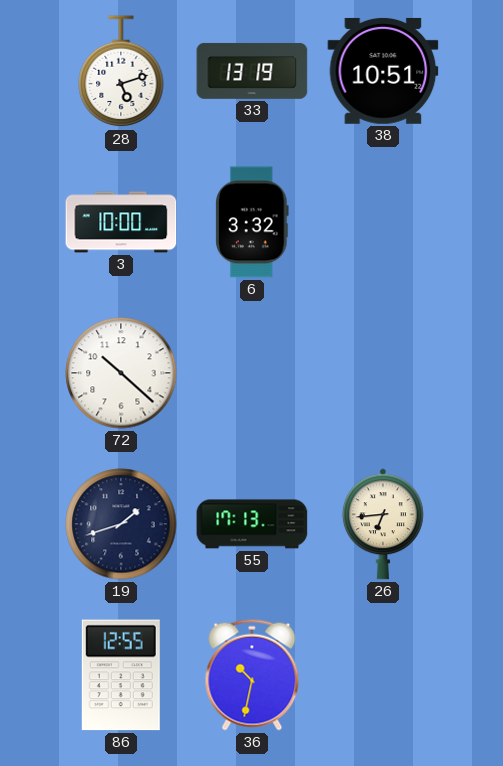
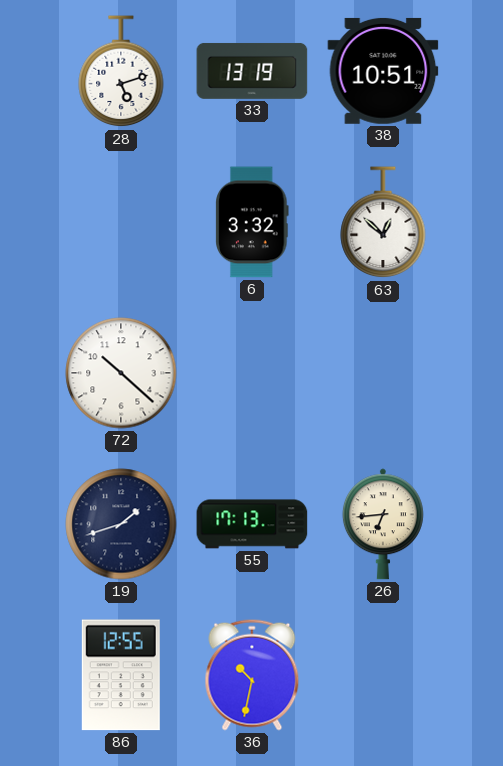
3: 10:00 -> none
63: none -> 12:52
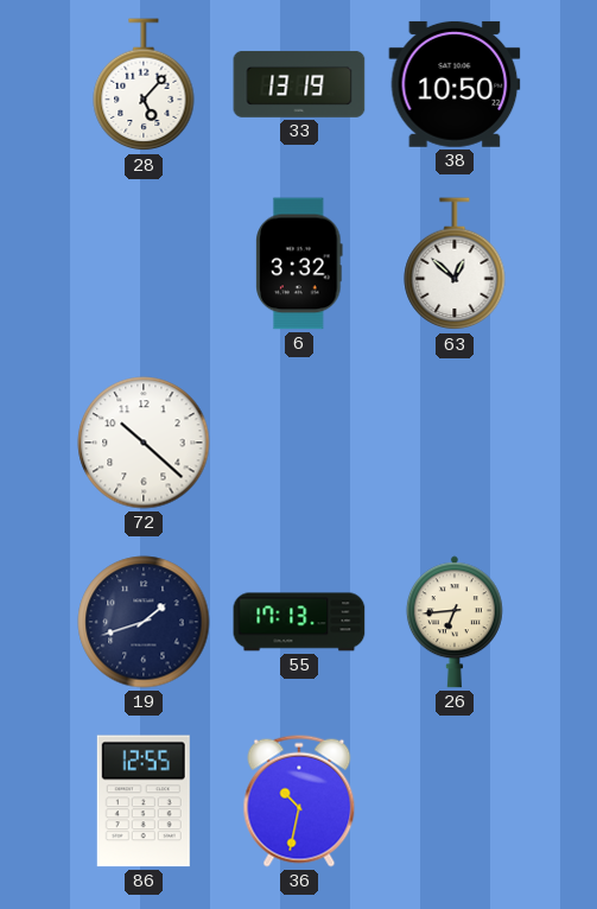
28: 5:12 -> 5:07
38: 10:51 -> 10:50
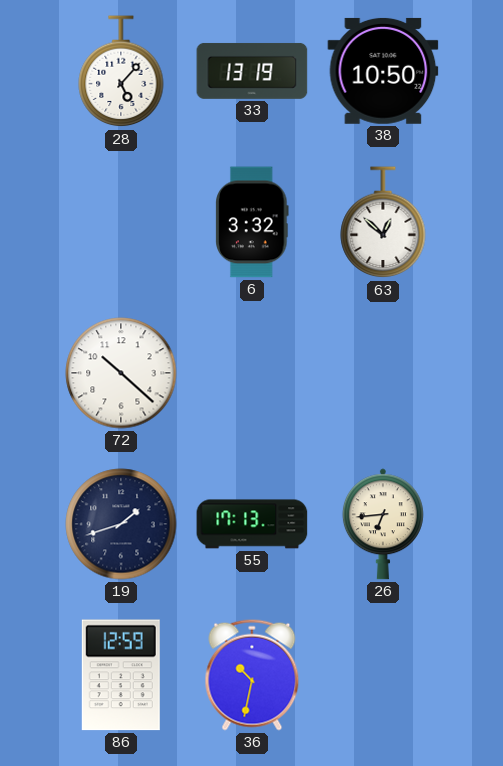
86: 12:55 -> 12:59
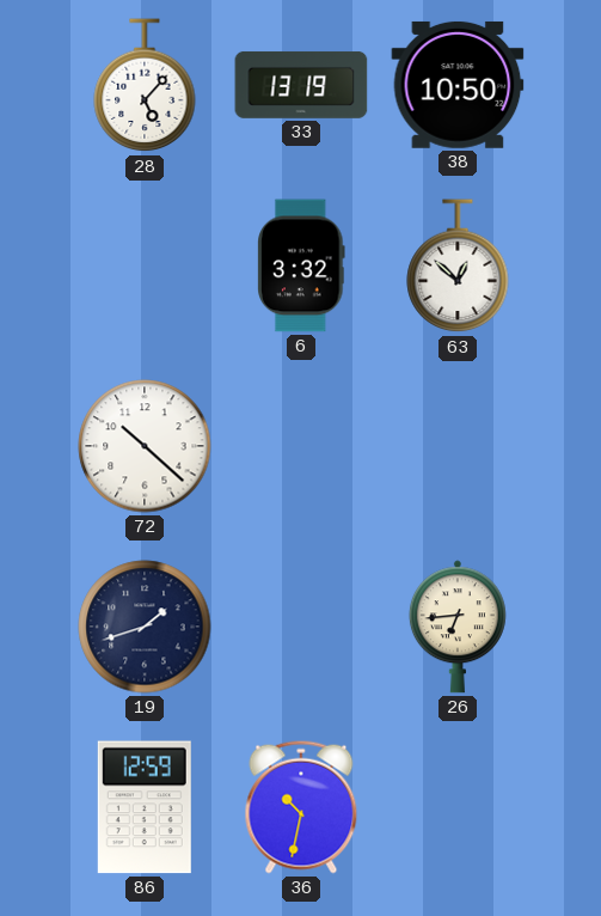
55: 17:13 -> none
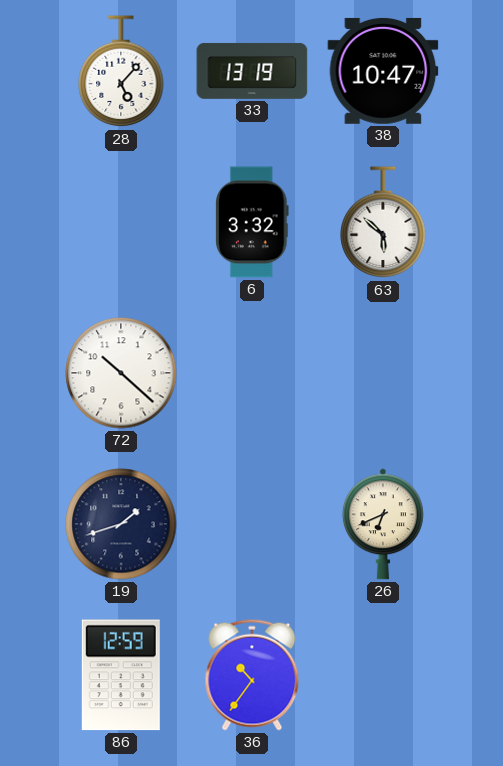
38: 10:50 -> 10:47
63: 12:52 -> 5:52
26: 6:44 -> 6:41
36: 10:32 -> 10:36
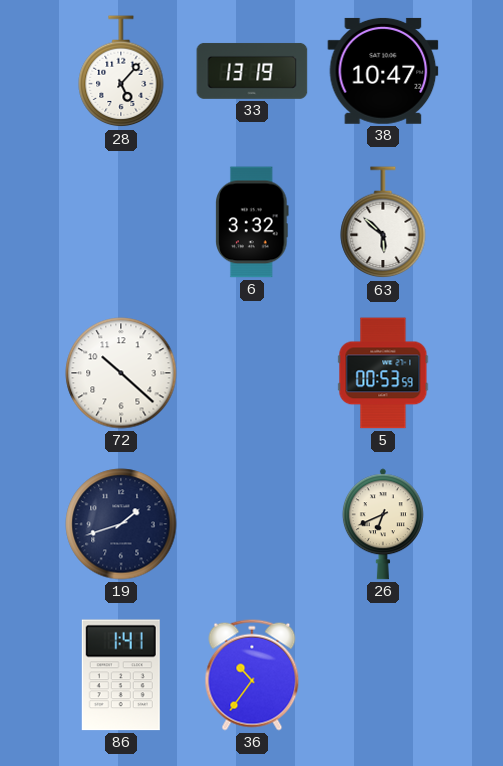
5: none -> 00:53
86: 12:59 -> 1:41
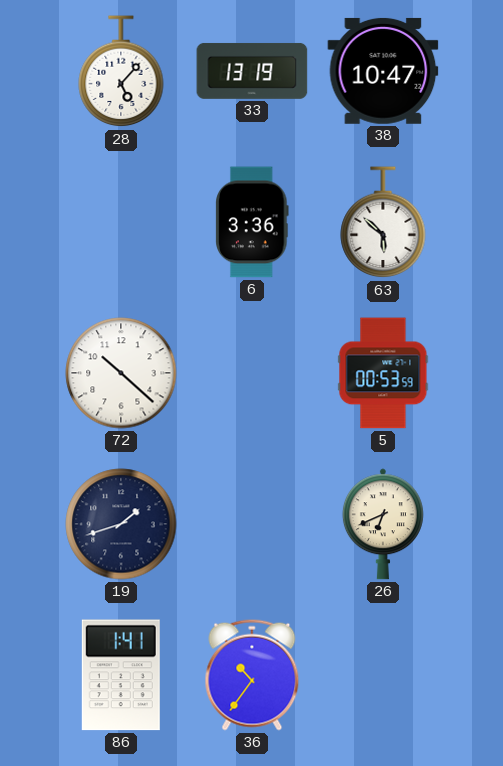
6: 3:32 -> 3:36
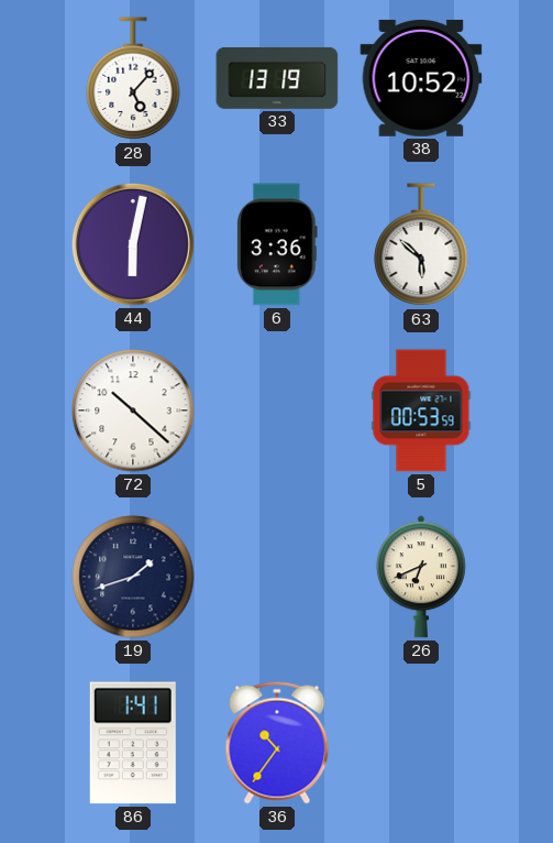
38: 10:47 -> 10:52
44: none -> 6:02
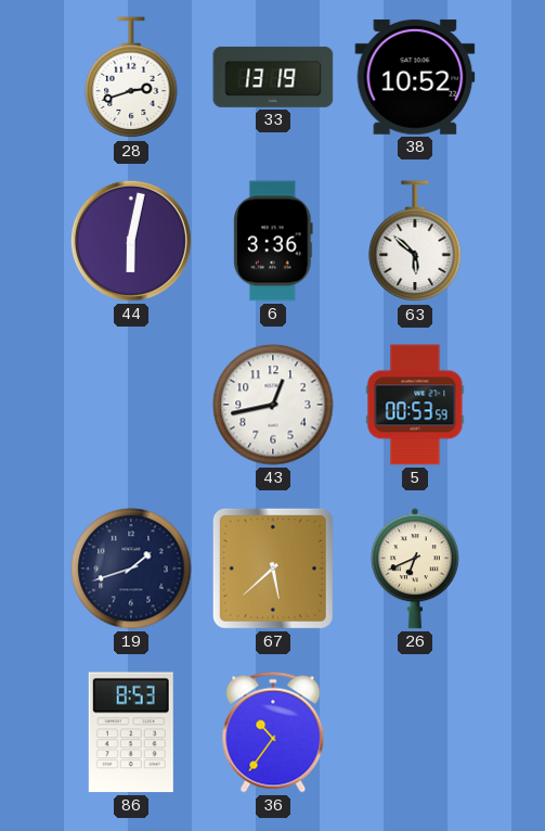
28: 5:07 -> 2:42
72: 10:22 -> none
43: none -> 12:43
67: none -> 5:38
86: 1:41 -> 8:53
